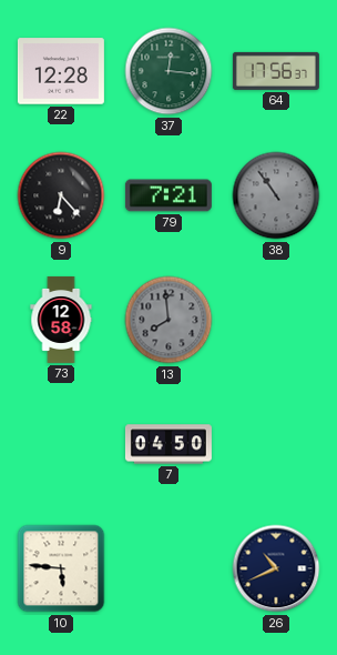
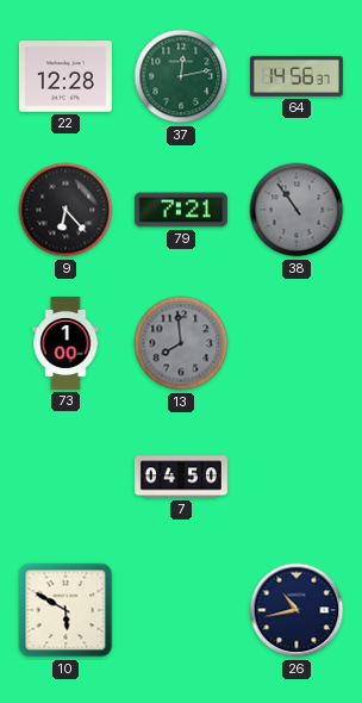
37: 12:16 -> 12:13
64: 17:56 -> 14:56
73: 12:58 -> 1:00
10: 5:46 -> 5:50
26: 10:41 -> 10:43
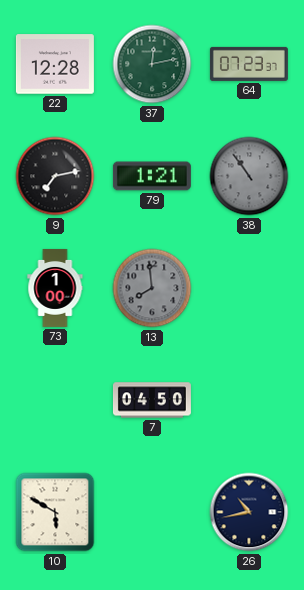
64: 14:56 -> 07:23
9: 6:23 -> 7:13
79: 7:21 -> 1:21
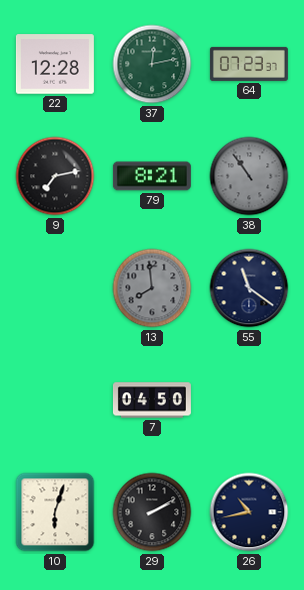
79: 1:21 -> 8:21
73: 1:00 -> none
55: none -> 11:21
10: 5:50 -> 6:03
29: none -> 2:10
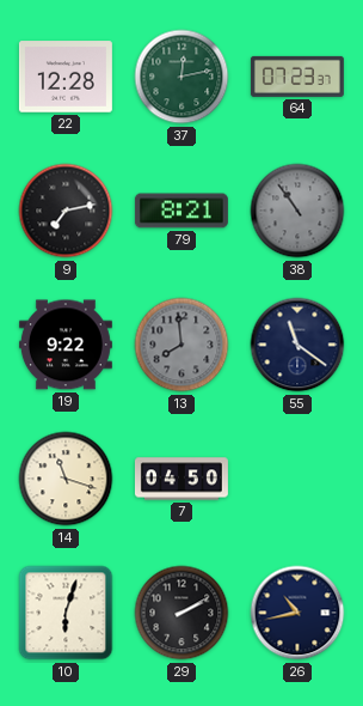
19: none -> 9:22
14: none -> 11:18
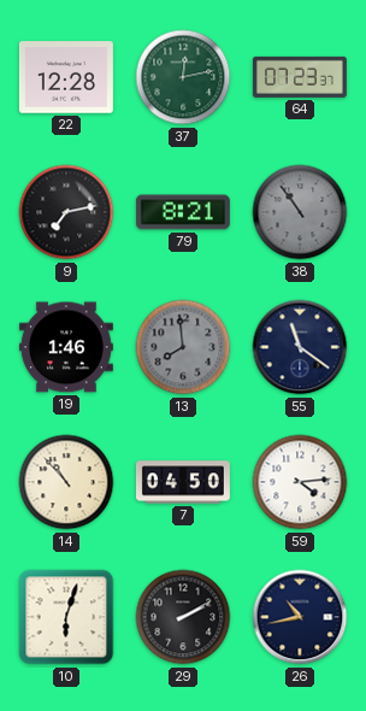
19: 9:22 -> 1:46
14: 11:18 -> 10:53
59: none -> 4:14
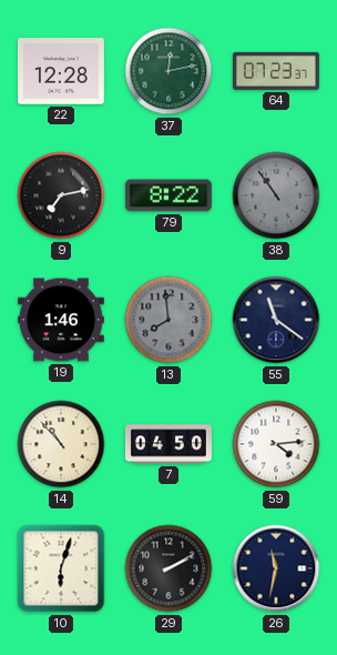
79: 8:21 -> 8:22
26: 10:43 -> 11:32
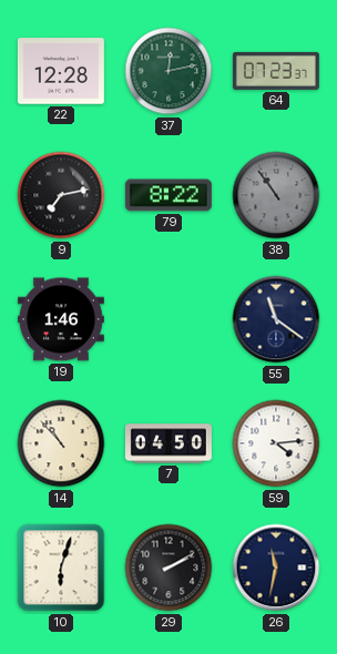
13: 7:59 -> none
